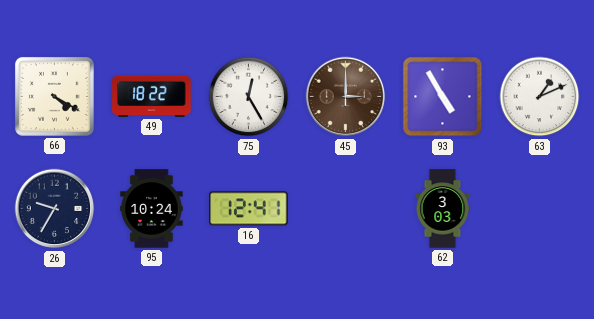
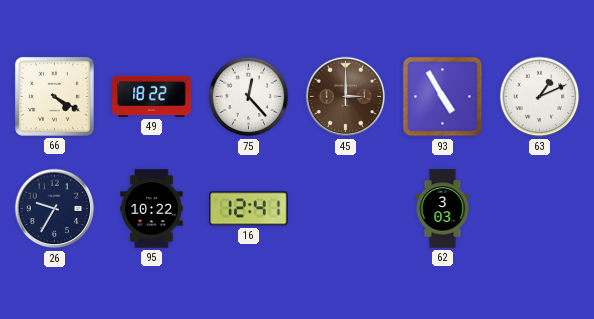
75: 12:25 -> 12:23
95: 10:24 -> 10:22
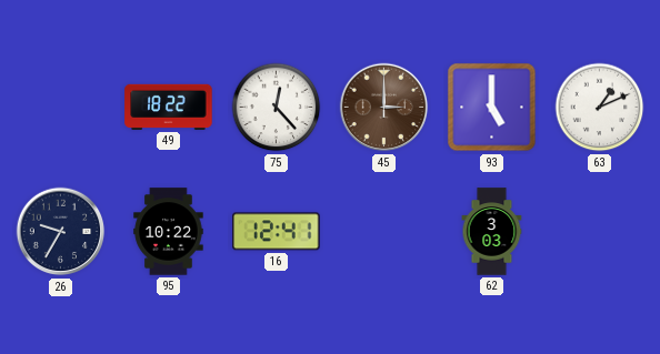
66: 4:20 -> none
93: 4:55 -> 5:00
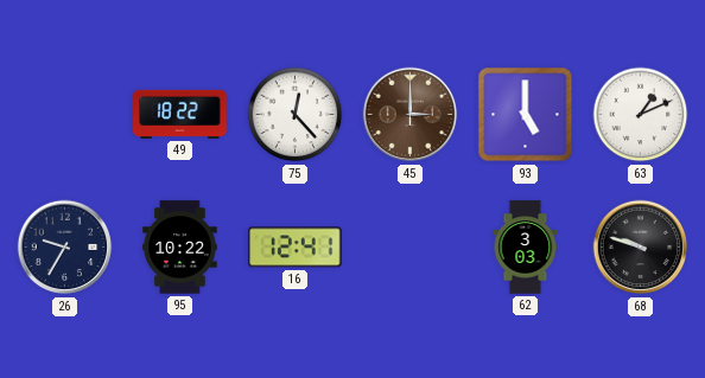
68: none -> 9:48
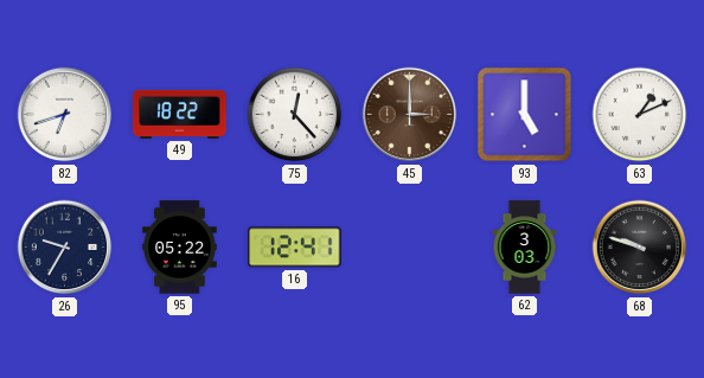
82: none -> 6:42
95: 10:22 -> 05:22
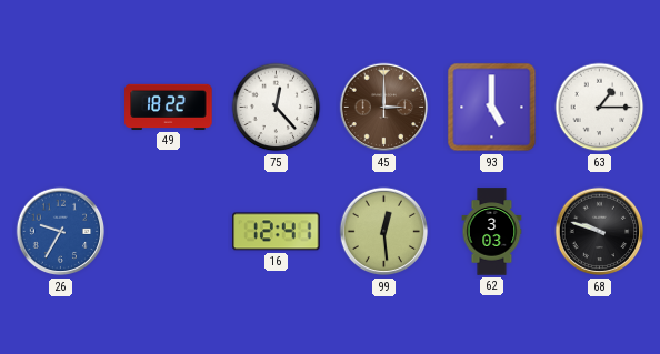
82: 6:42 -> none
63: 1:11 -> 1:15
26 dial: navy -> blue
95: 05:22 -> none
99: none -> 12:29
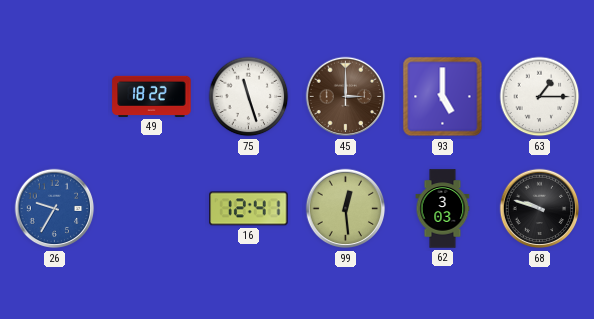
75: 12:23 -> 11:27
